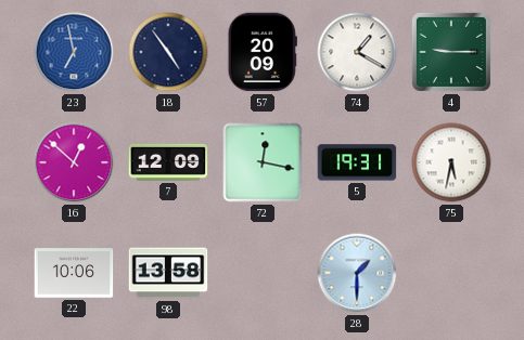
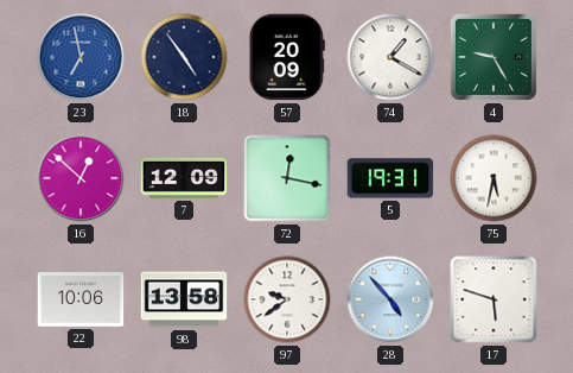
4: 9:15 -> 9:25
97: none -> 9:39
28: 1:30 -> 4:53
17: none -> 5:48
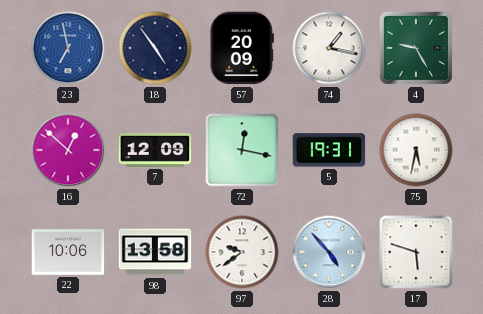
74: 1:20 -> 1:17
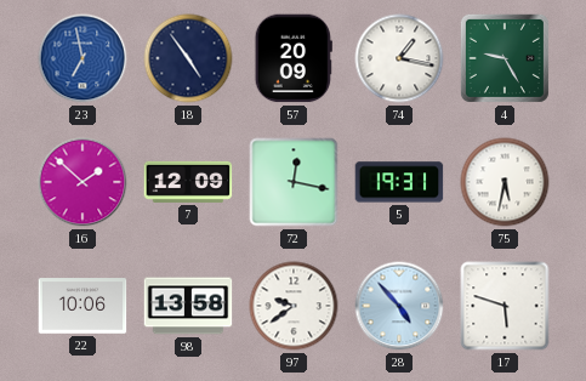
16: 12:52 -> 1:52
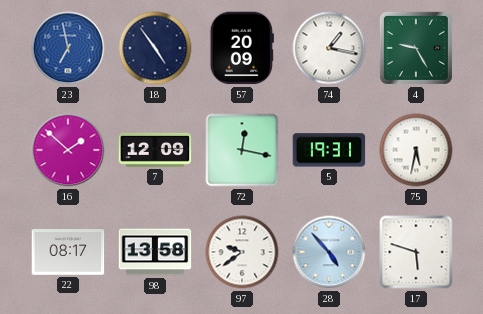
22: 10:06 -> 08:17
